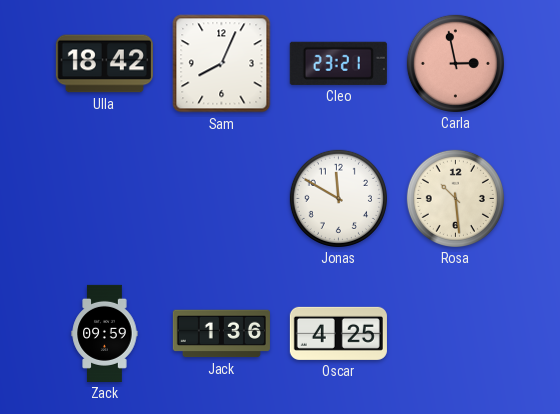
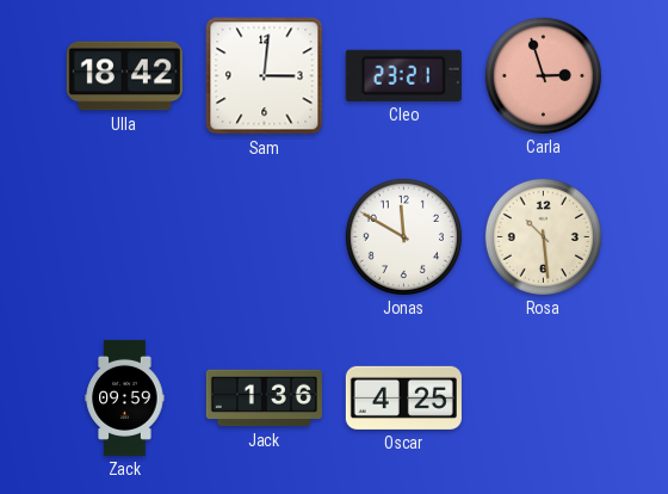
Sam: 8:04 -> 3:01
Carla: 2:58 -> 2:57
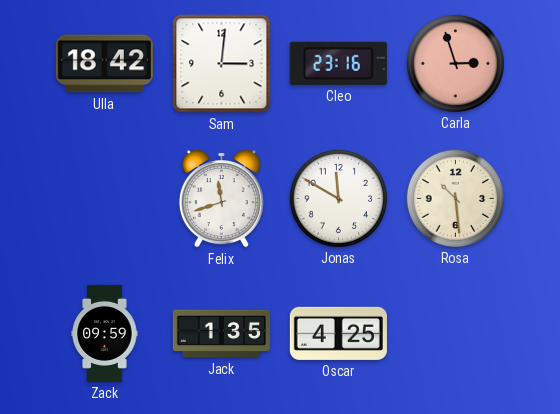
Cleo: 23:21 -> 23:16
Felix: none -> 11:42
Jack: 1:36 -> 1:35
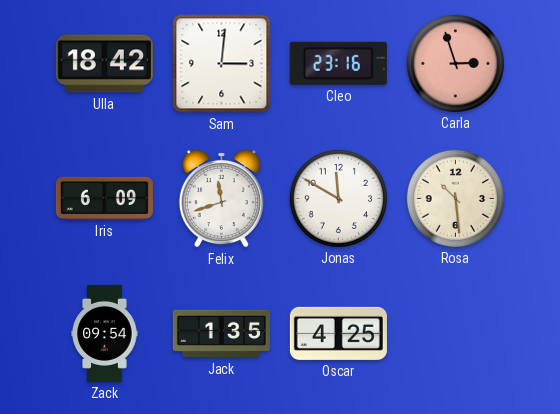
Iris: none -> 6:09
Zack: 09:59 -> 09:54
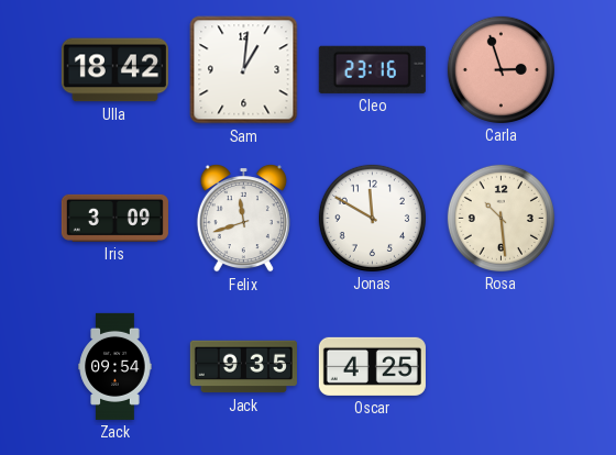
Sam: 3:01 -> 1:01
Iris: 6:09 -> 3:09
Jack: 1:35 -> 9:35
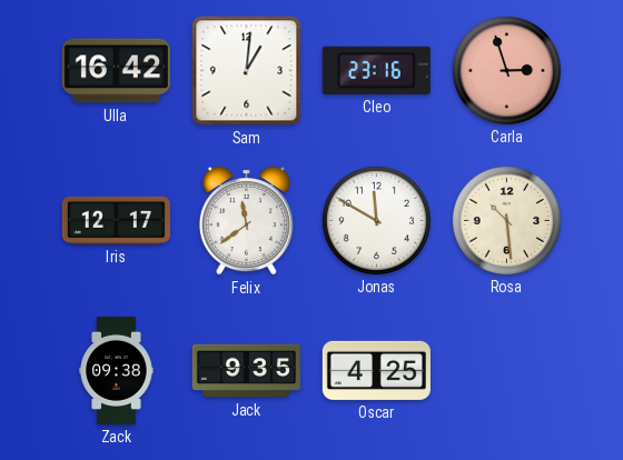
Ulla: 18:42 -> 16:42
Iris: 3:09 -> 12:17
Felix: 11:42 -> 11:39
Zack: 09:54 -> 09:38
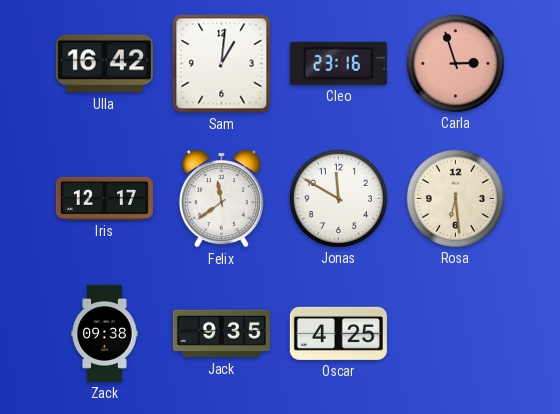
Rosa: 10:29 -> 6:29
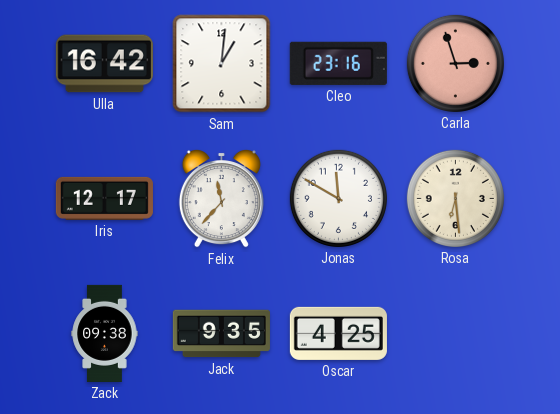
Felix: 11:39 -> 11:37
